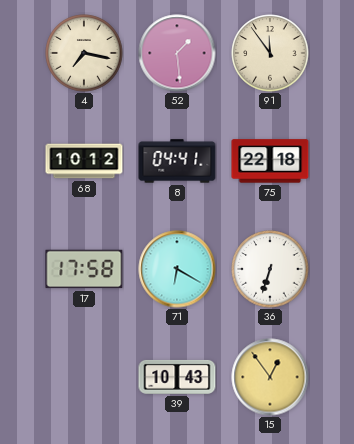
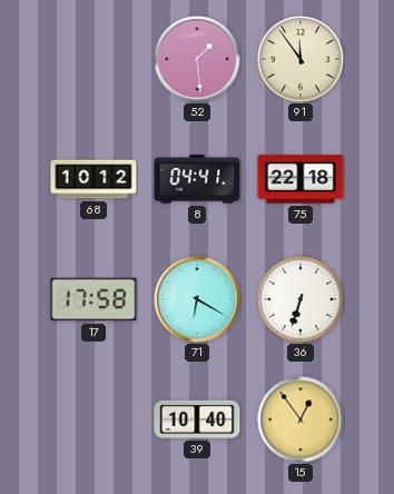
4: 7:17 -> none
39: 10:43 -> 10:40
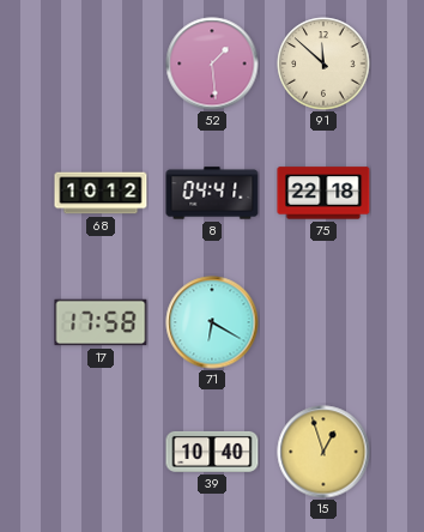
91: 11:54 -> 11:52
36: 6:33 -> none
15: 12:54 -> 12:57
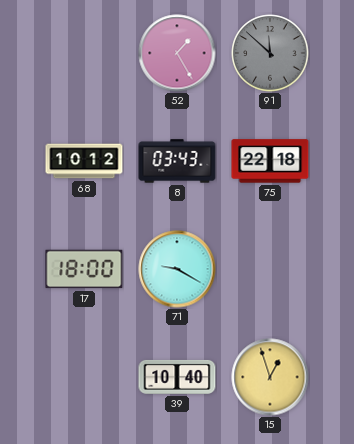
52: 1:29 -> 1:25
91 dial: cream -> grey
8: 04:41 -> 03:43
17: 17:58 -> 18:00
71: 6:20 -> 9:20
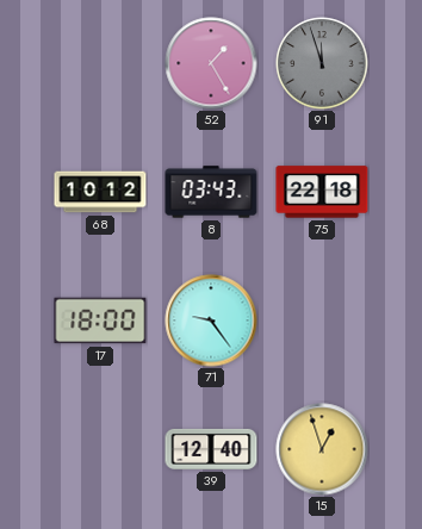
91: 11:52 -> 11:57
71: 9:20 -> 9:24
39: 10:40 -> 12:40
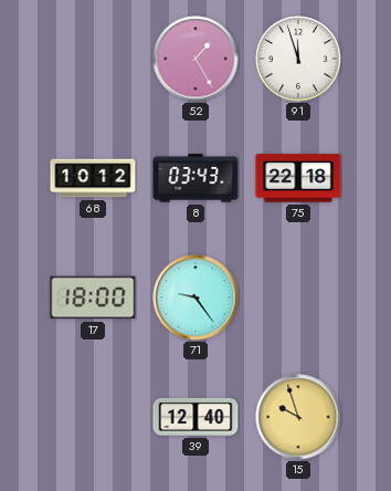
91 dial: grey -> white
15: 12:57 -> 9:57
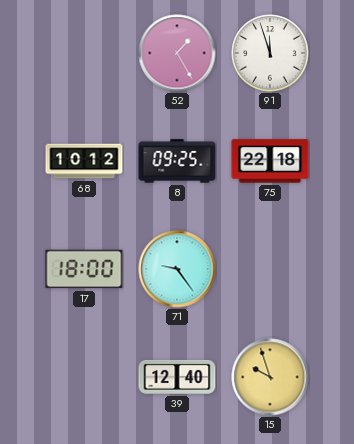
8: 03:43 -> 09:25
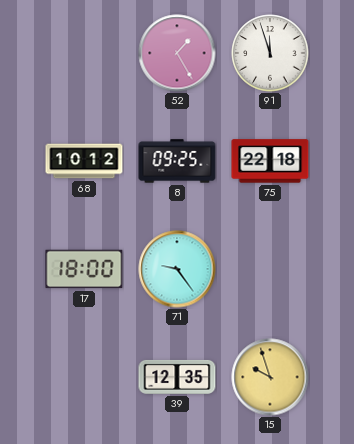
39: 12:40 -> 12:35
